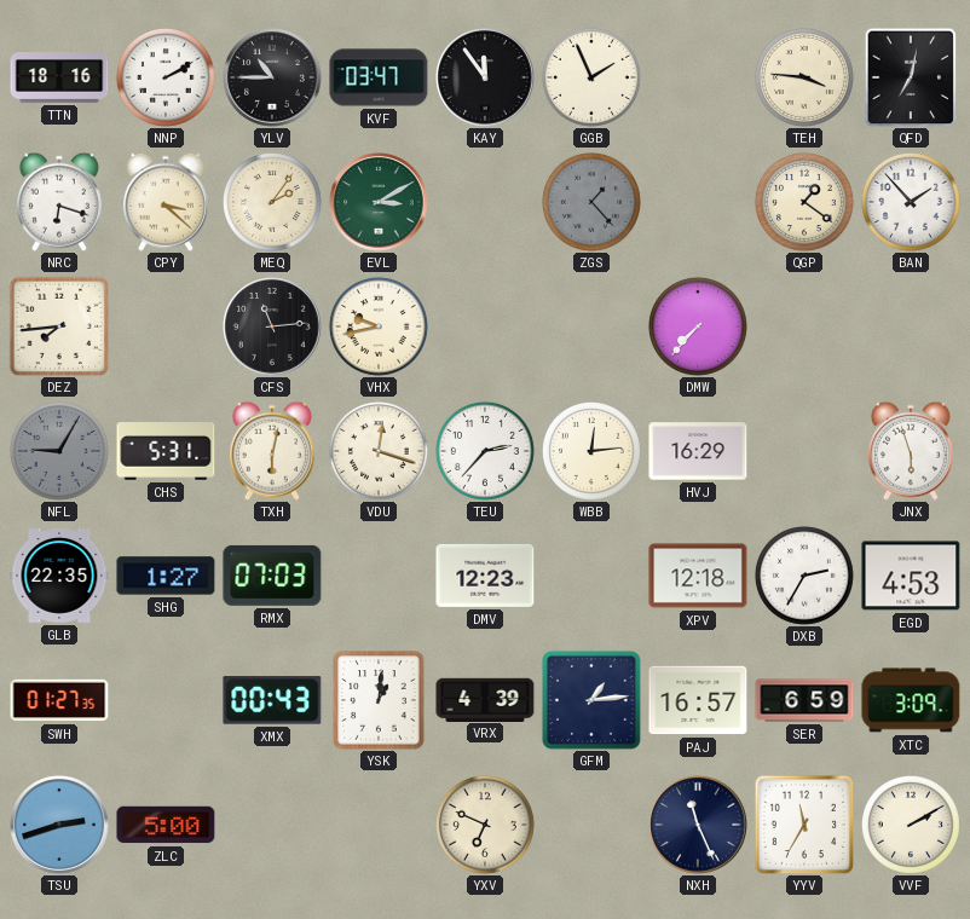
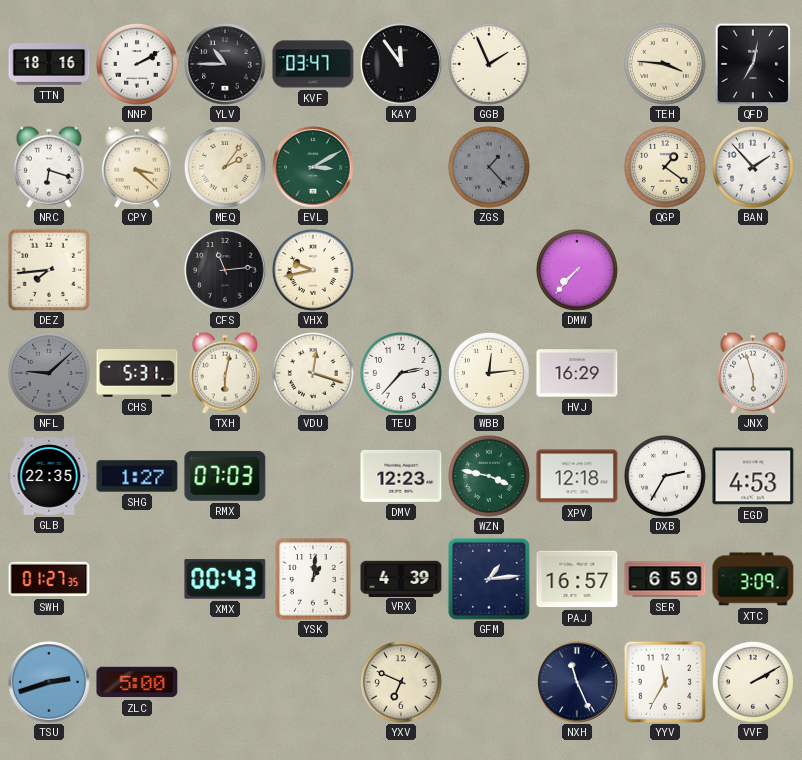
NFL: 9:05 -> 9:08
WZN: none -> 3:47
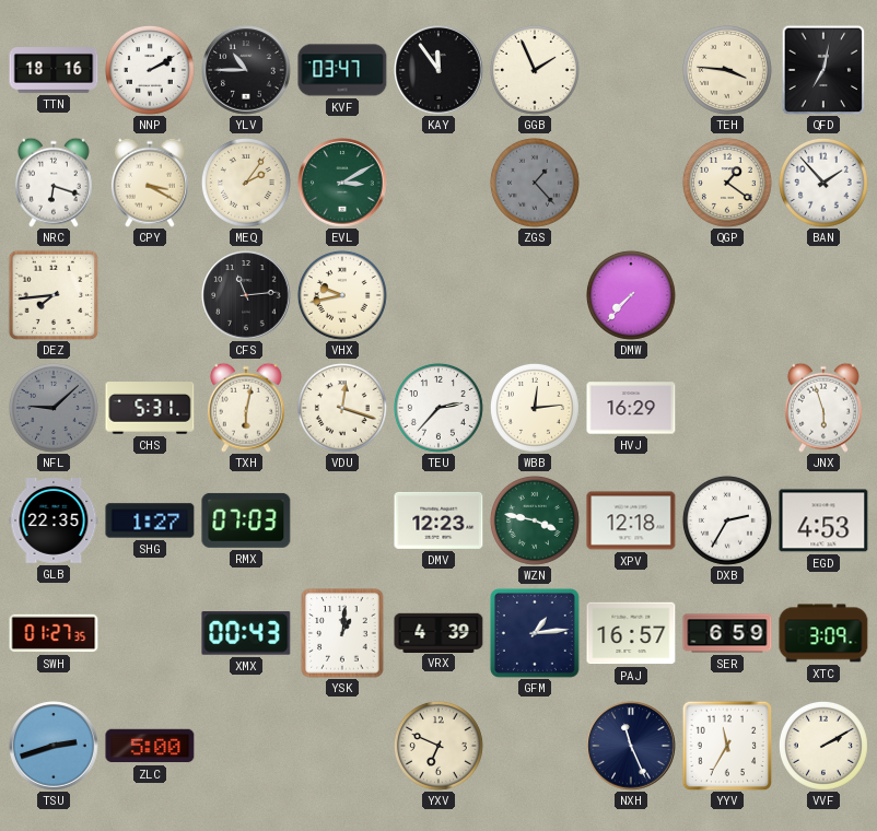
CPY: 3:22 -> 3:20
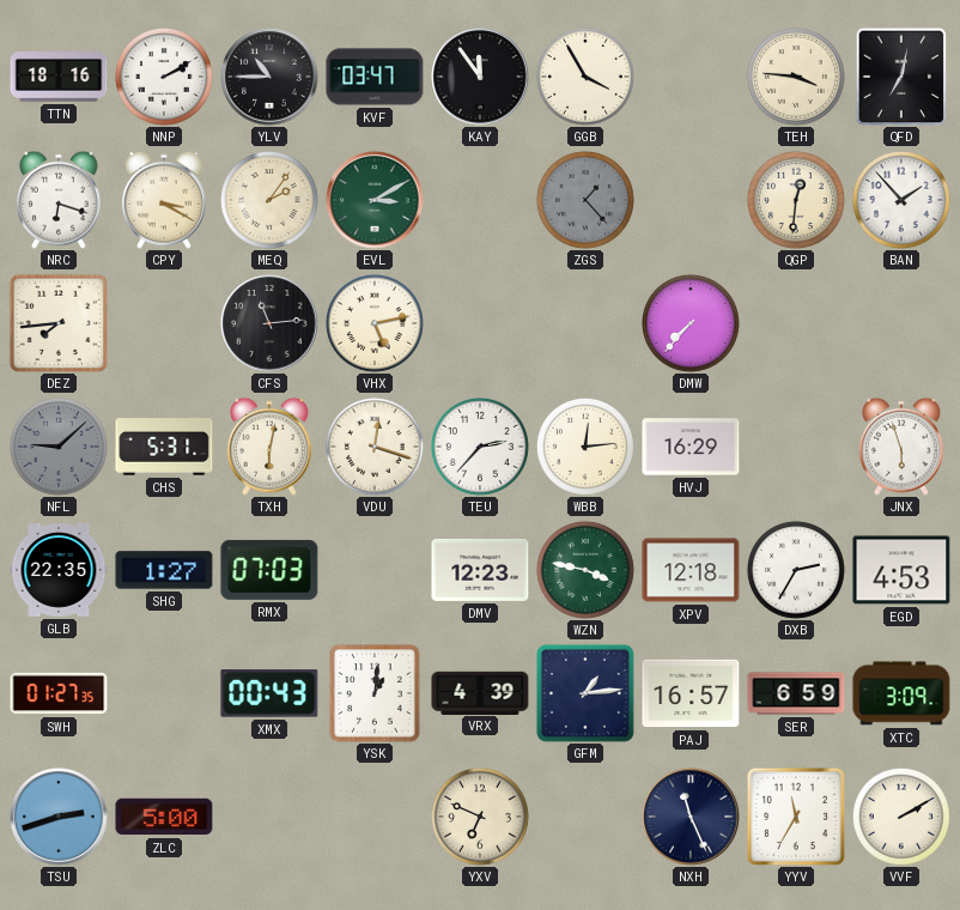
GGB: 1:56 -> 3:55
QGP: 1:21 -> 12:31
VHX: 9:43 -> 5:13
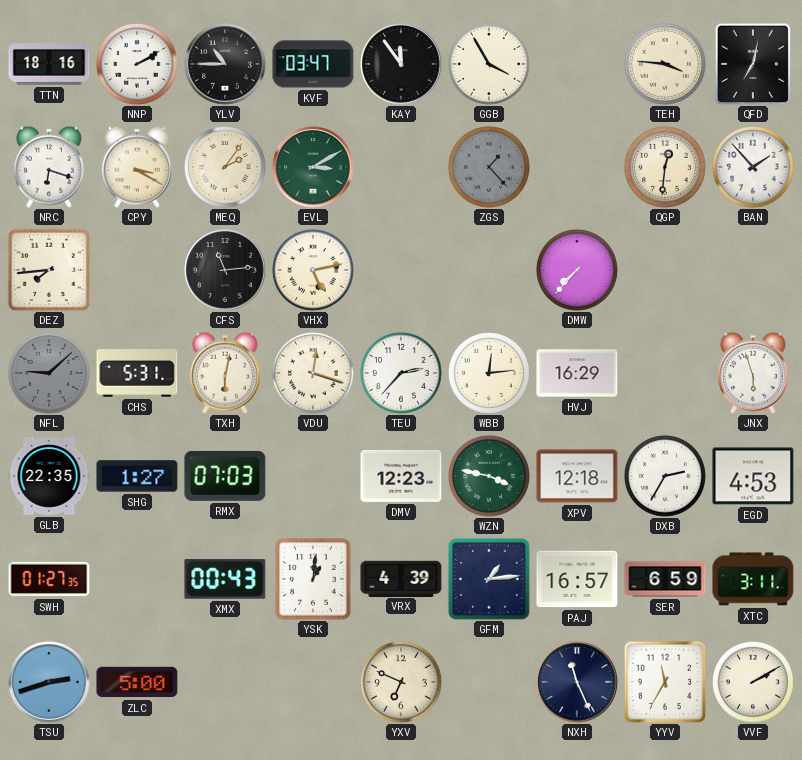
XTC: 3:09 -> 3:11
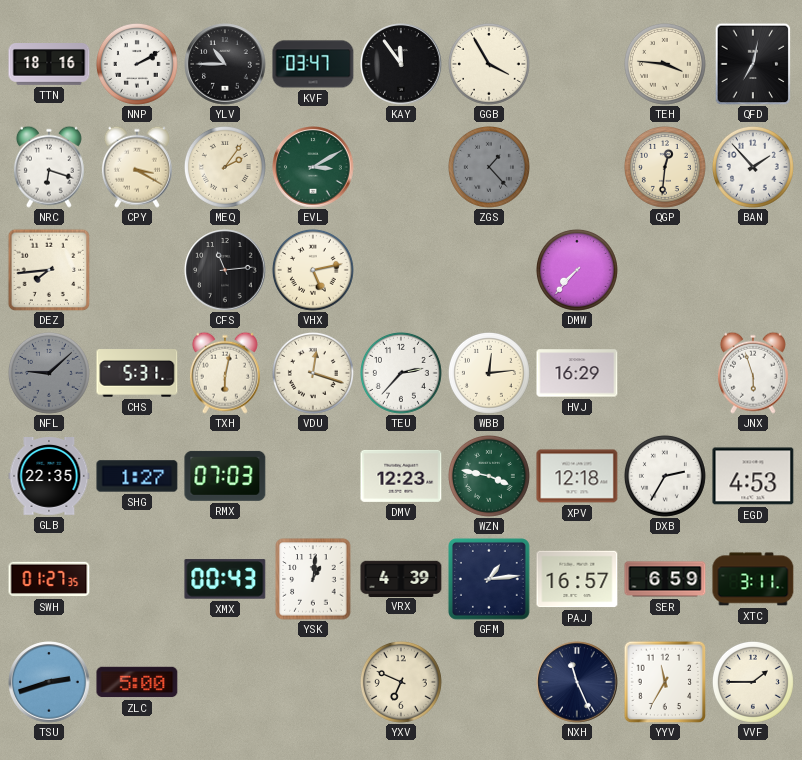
VVF: 2:10 -> 1:45
